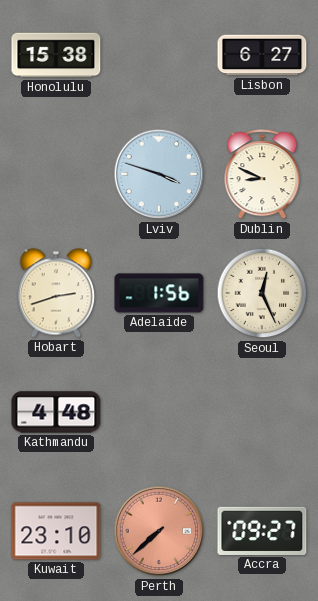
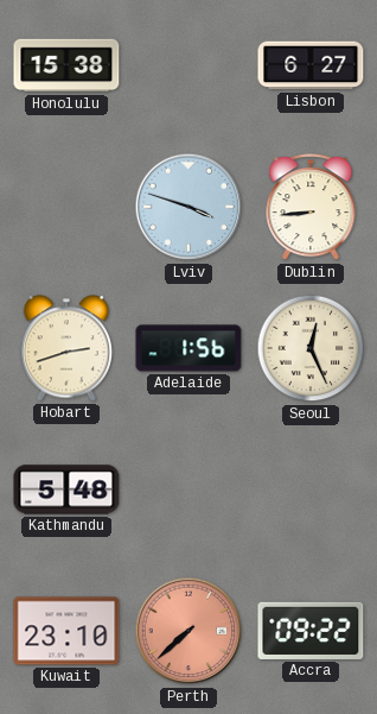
Dublin: 8:49 -> 8:44
Kathmandu: 4:48 -> 5:48
Accra: 09:27 -> 09:22
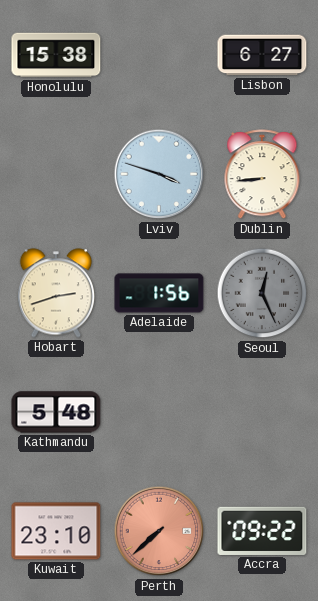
Seoul dial: cream -> grey
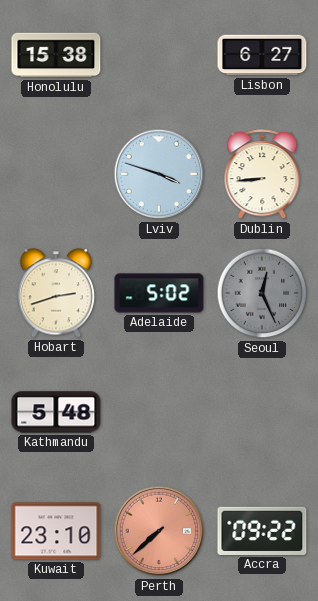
Adelaide: 1:56 -> 5:02
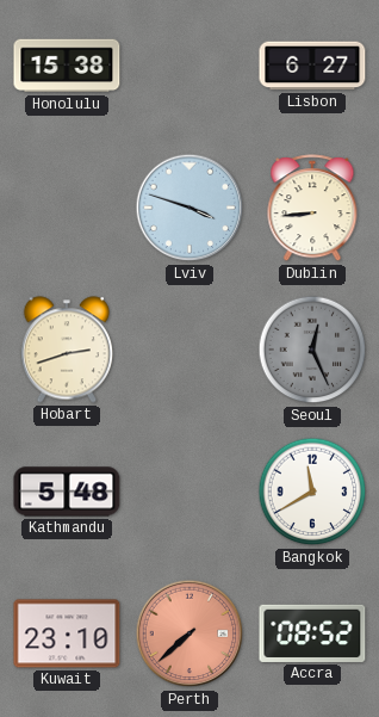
Adelaide: 5:02 -> none
Bangkok: none -> 11:40
Accra: 09:22 -> 08:52
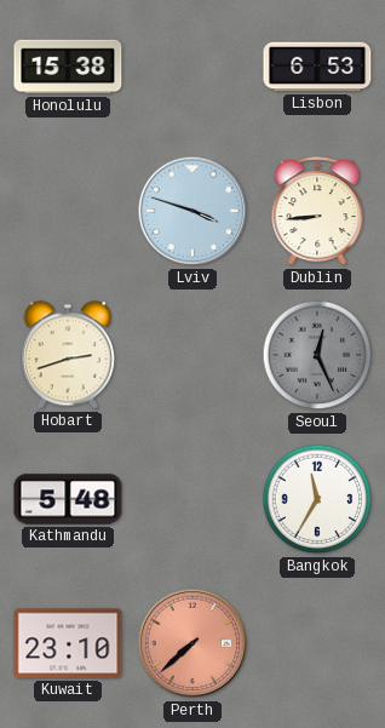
Lisbon: 6:27 -> 6:53
Bangkok: 11:40 -> 11:35
Accra: 08:52 -> none
